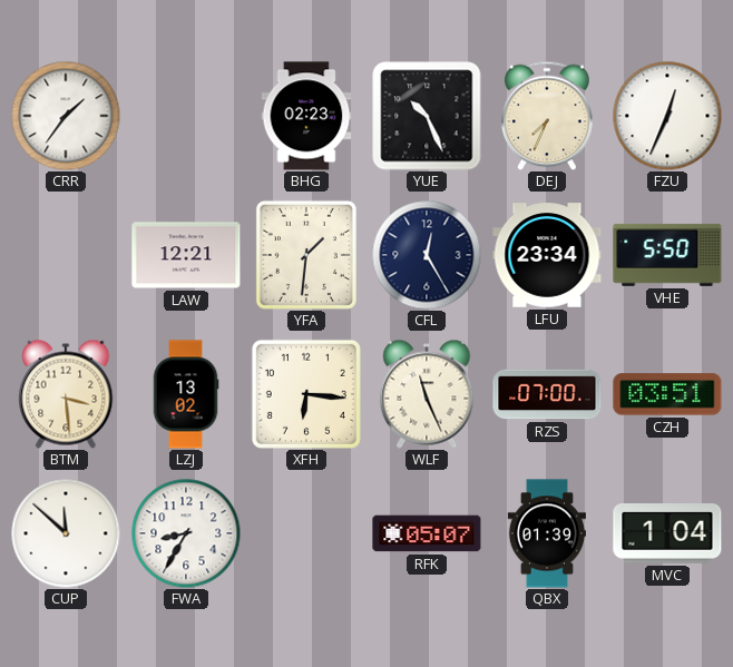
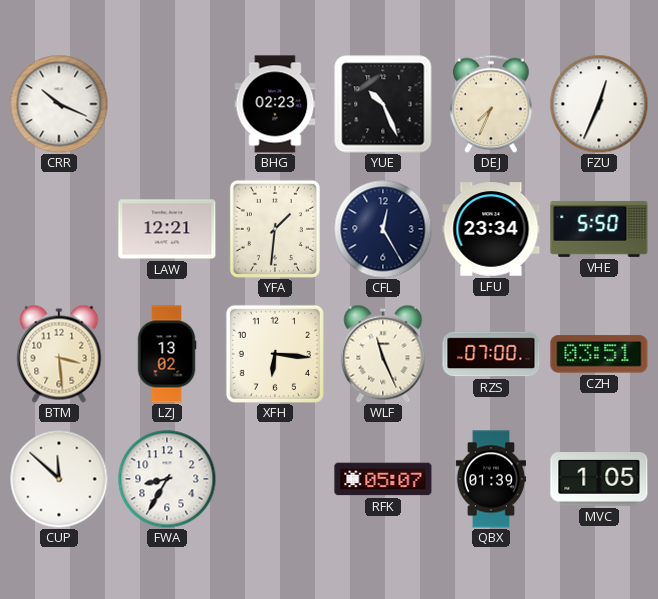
CRR: 1:36 -> 10:19
MVC: 1:04 -> 1:05
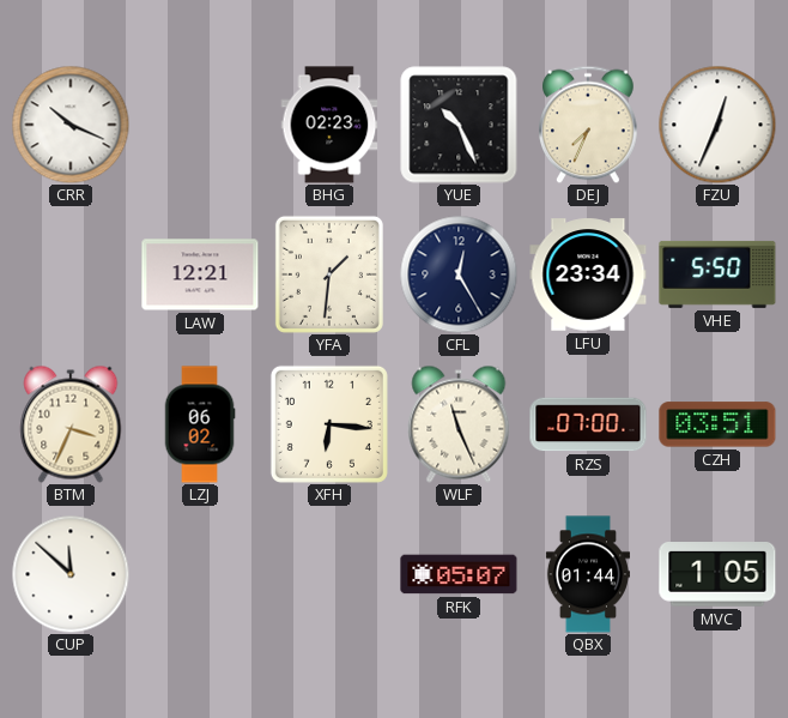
BTM: 3:29 -> 3:34
LZJ: 13:02 -> 06:02
FWA: 8:35 -> none
QBX: 01:39 -> 01:44
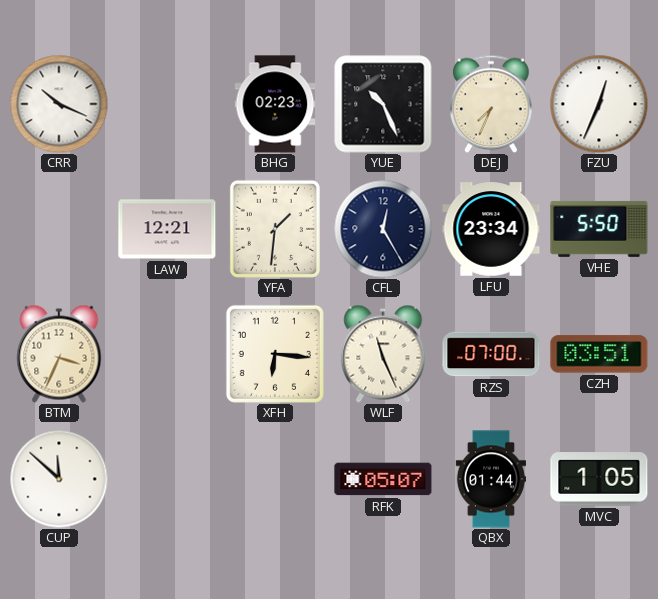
LZJ: 06:02 -> none
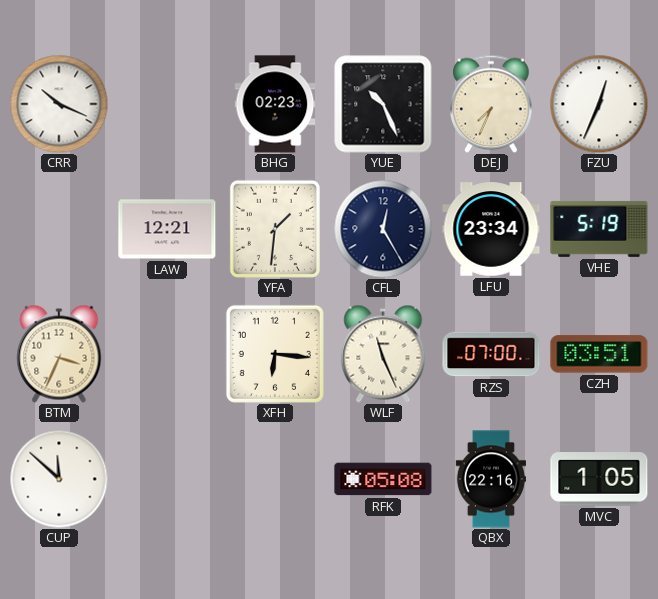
VHE: 5:50 -> 5:19
RFK: 05:07 -> 05:08
QBX: 01:44 -> 22:16
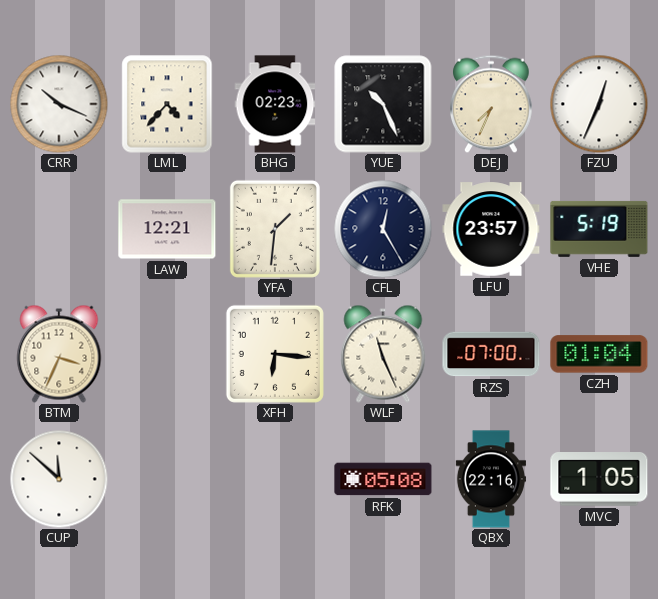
LML: none -> 4:37
LFU: 23:34 -> 23:57
CZH: 03:51 -> 01:04
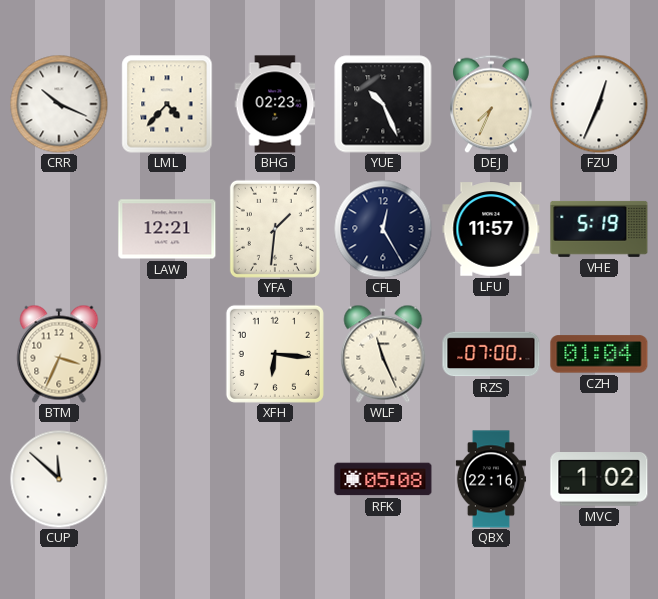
LFU: 23:57 -> 11:57
MVC: 1:05 -> 1:02
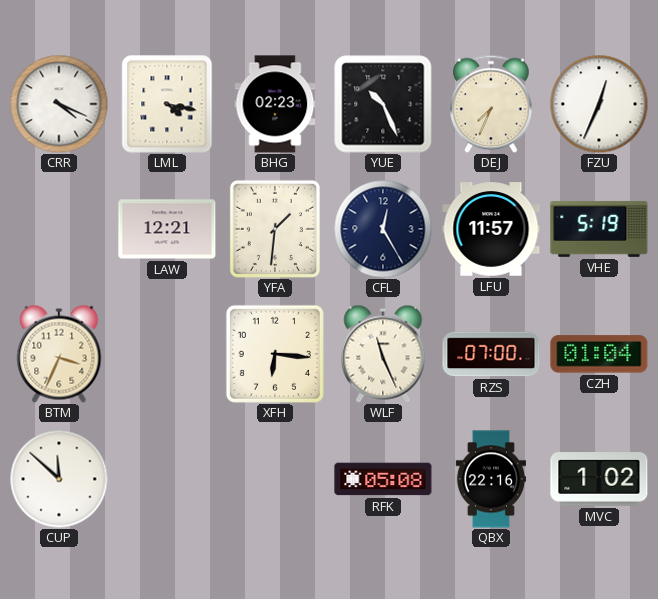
CRR: 10:19 -> 4:19
LML: 4:37 -> 4:17
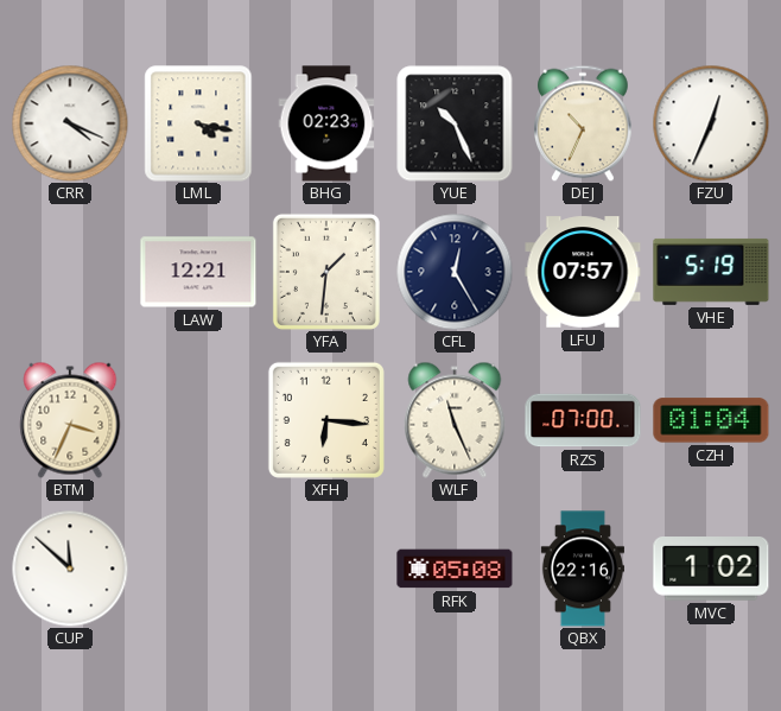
DEJ: 7:34 -> 10:34
LFU: 11:57 -> 07:57
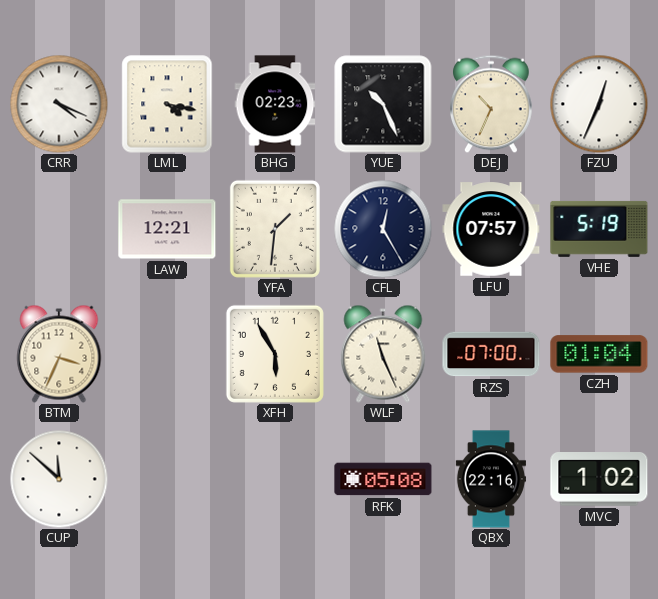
XFH: 6:16 -> 5:55
